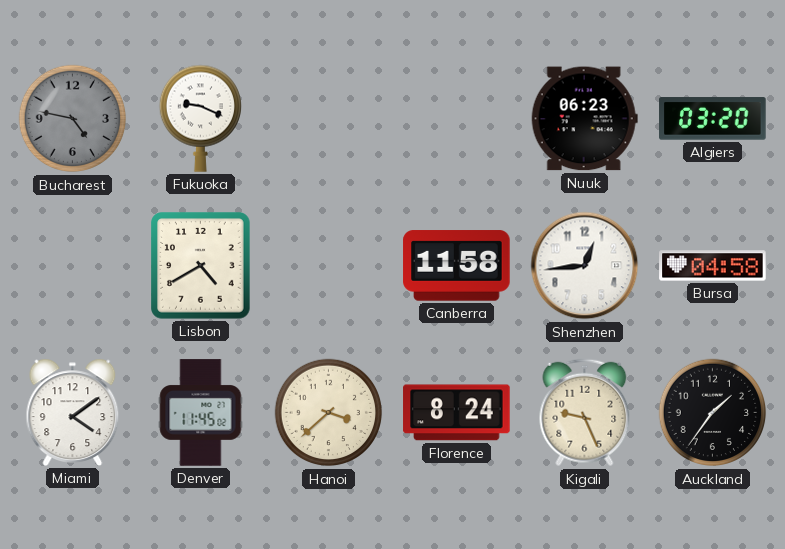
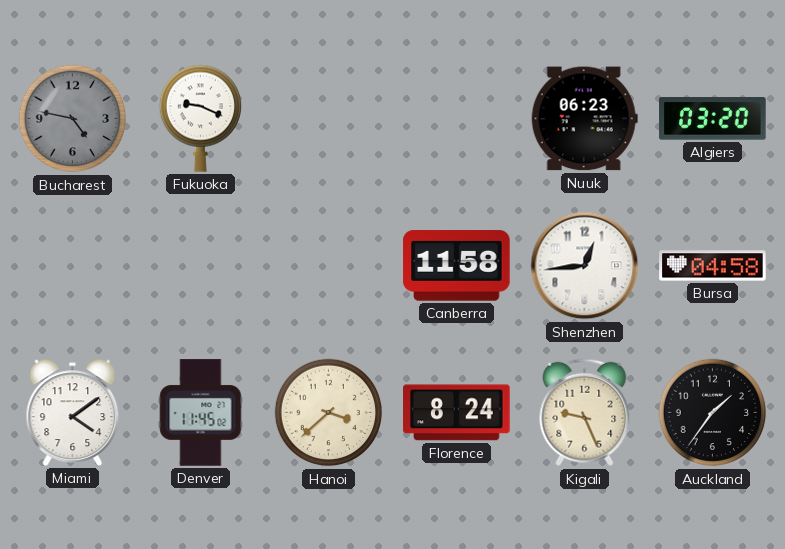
Lisbon: 4:40 -> none
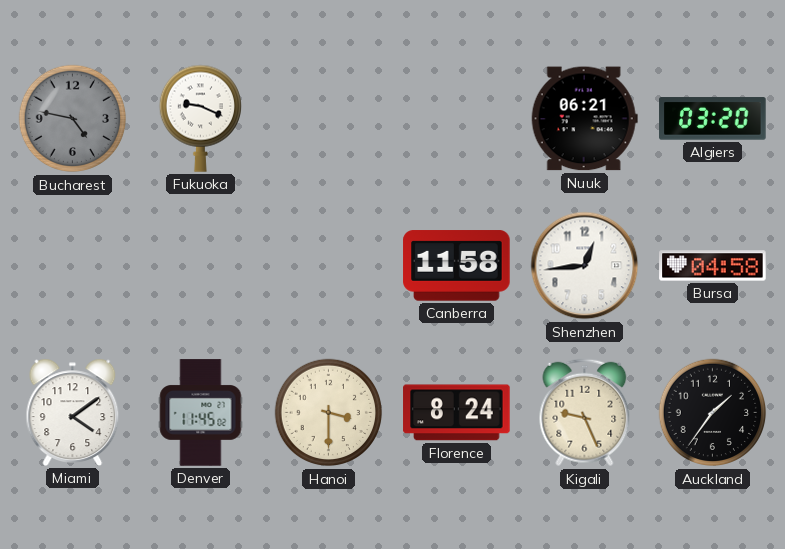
Nuuk: 06:23 -> 06:21
Hanoi: 3:38 -> 3:30
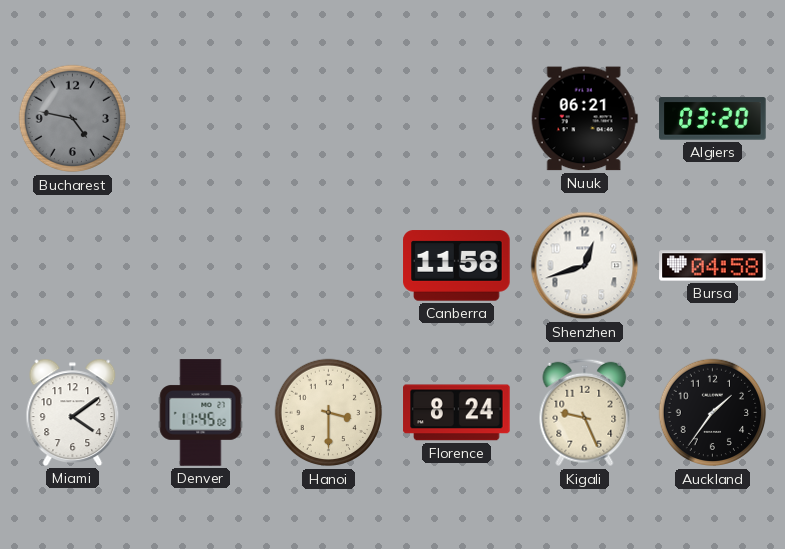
Fukuoka: 9:19 -> none
Shenzhen: 12:44 -> 12:42
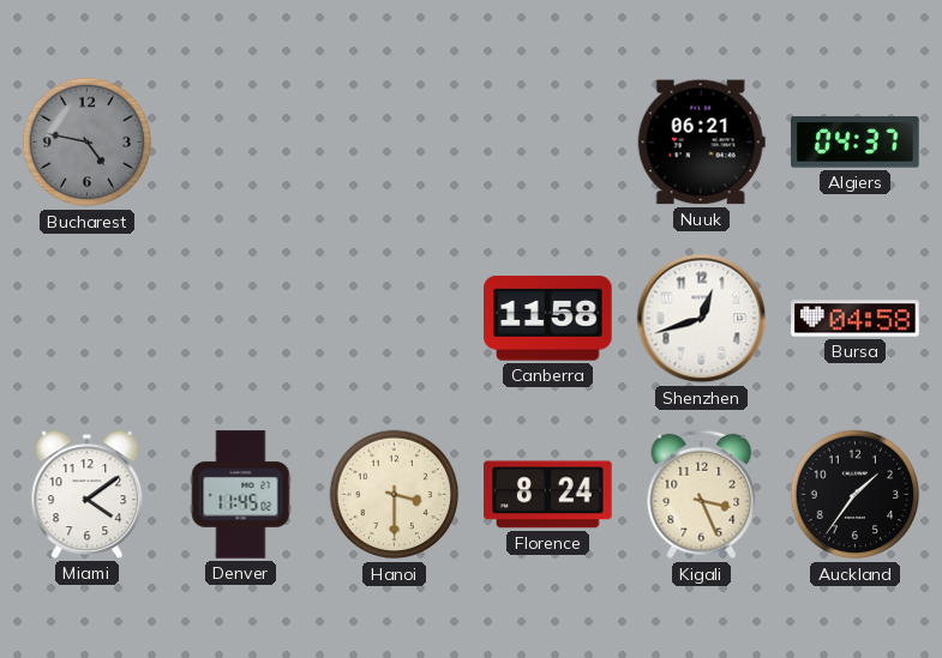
Algiers: 03:20 -> 04:37
Kigali: 9:26 -> 3:26
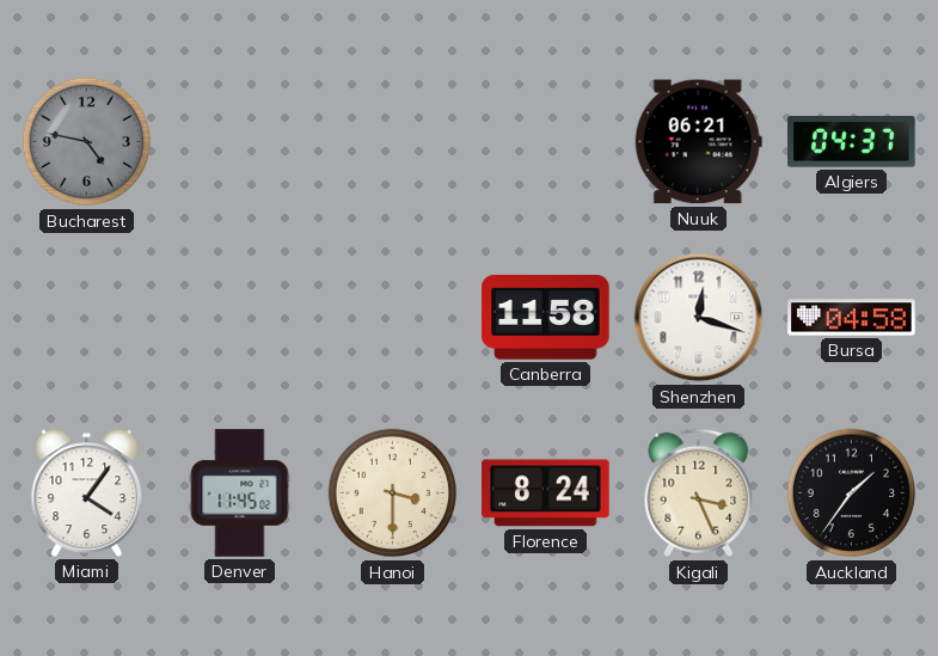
Shenzhen: 12:42 -> 12:18
Miami: 4:09 -> 4:06
